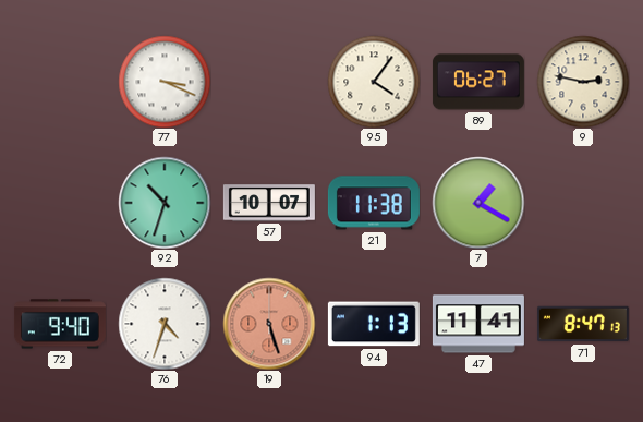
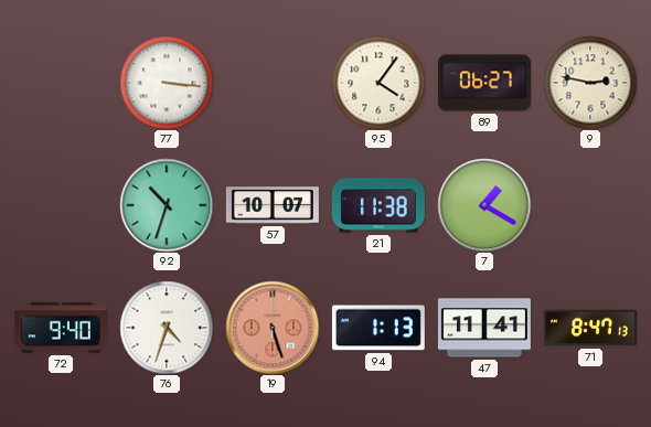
77: 3:19 -> 3:16
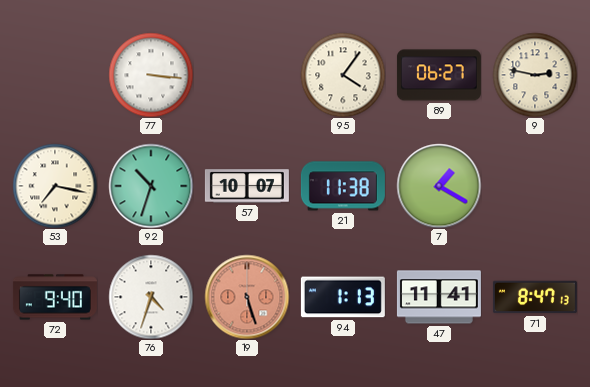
53: none -> 7:17
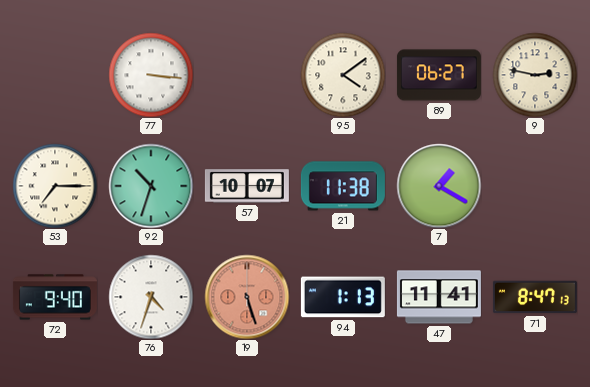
95: 4:06 -> 4:09
53: 7:17 -> 7:15
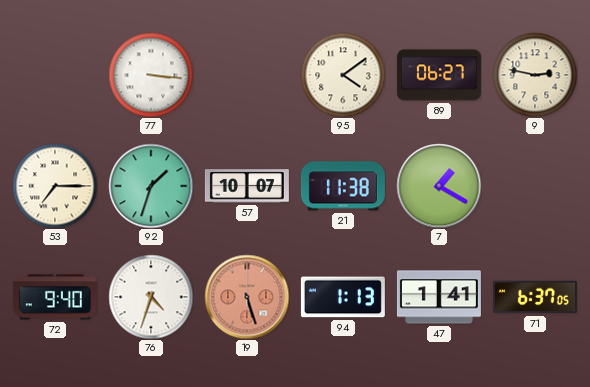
92: 10:33 -> 1:33
47: 11:41 -> 1:41
71: 8:47 -> 6:37
